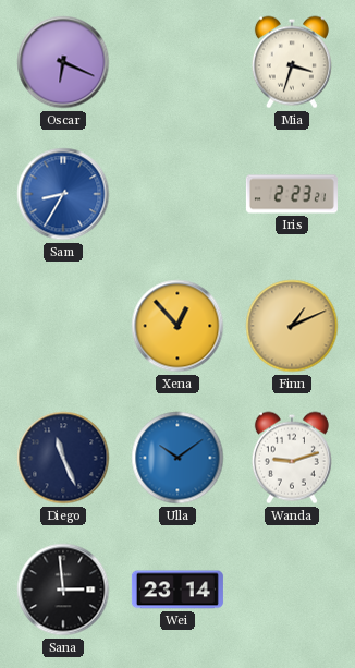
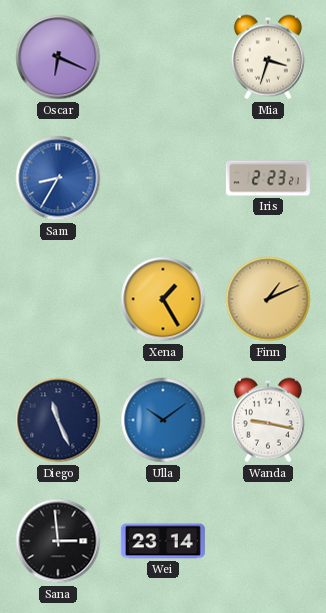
Xena: 12:53 -> 1:25
Wanda: 9:12 -> 9:17
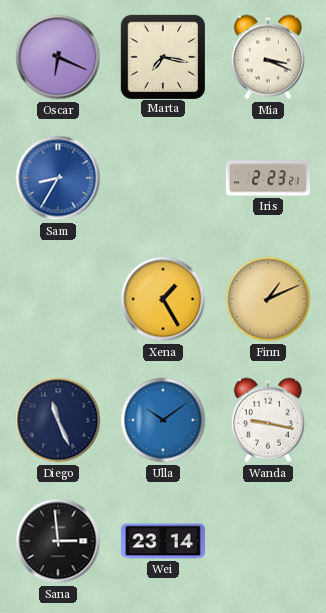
Marta: none -> 7:17
Mia: 3:33 -> 3:19
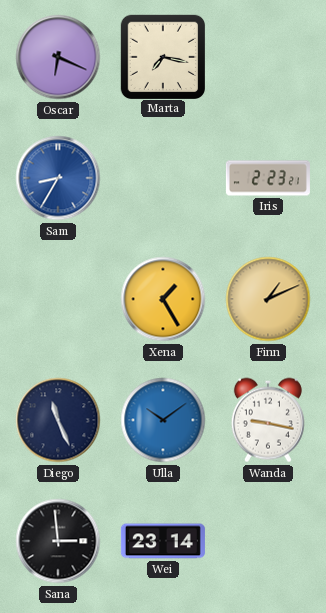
Mia: 3:19 -> none
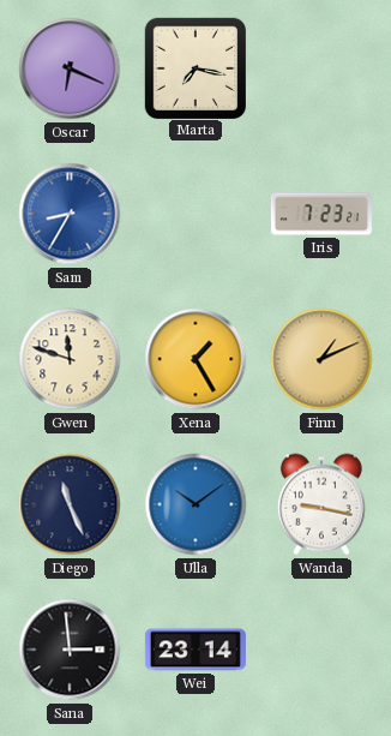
Iris: 2:23 -> 7:23
Gwen: none -> 11:48
